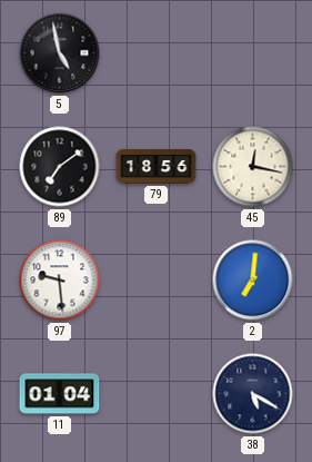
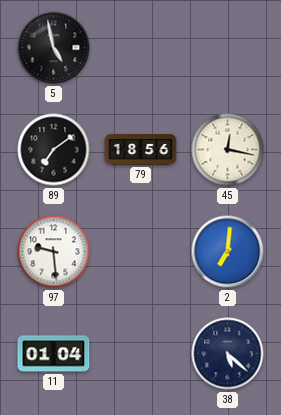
38: 5:20 -> 5:22
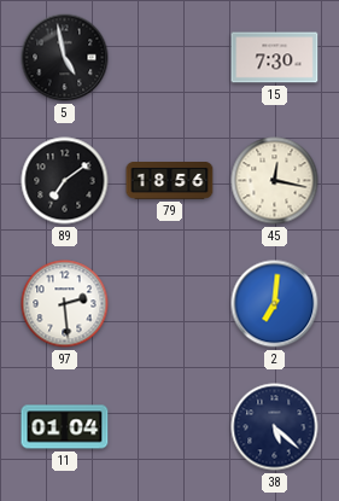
15: none -> 7:30
97: 9:29 -> 2:29
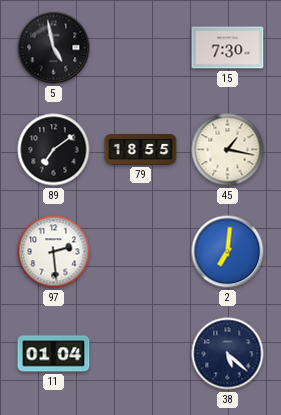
79: 18:56 -> 18:55
45: 12:17 -> 1:17
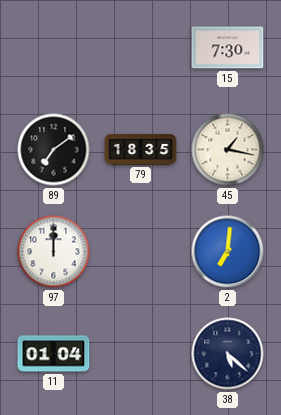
5: 4:58 -> none
79: 18:55 -> 18:35
97: 2:29 -> 12:00
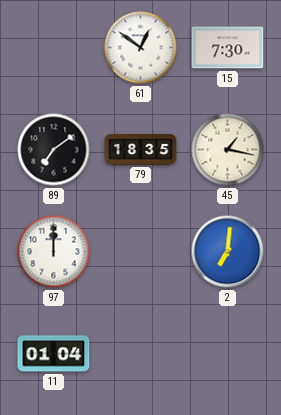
61: none -> 12:51
38: 5:22 -> none
